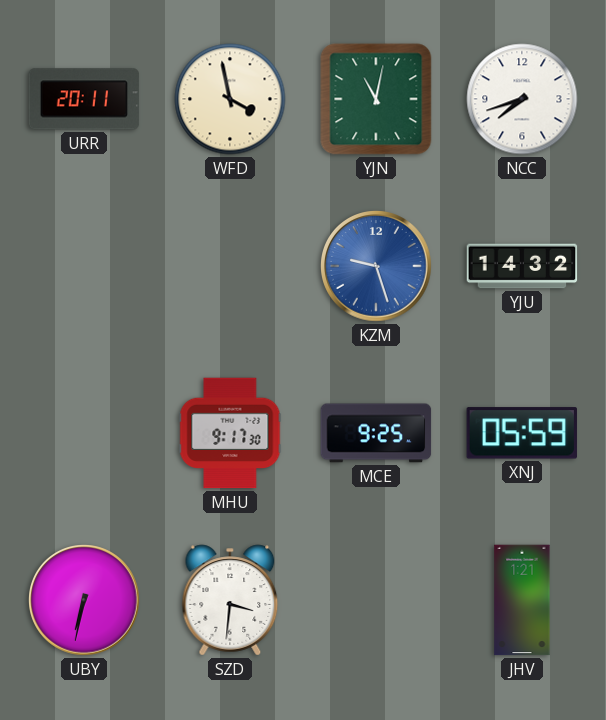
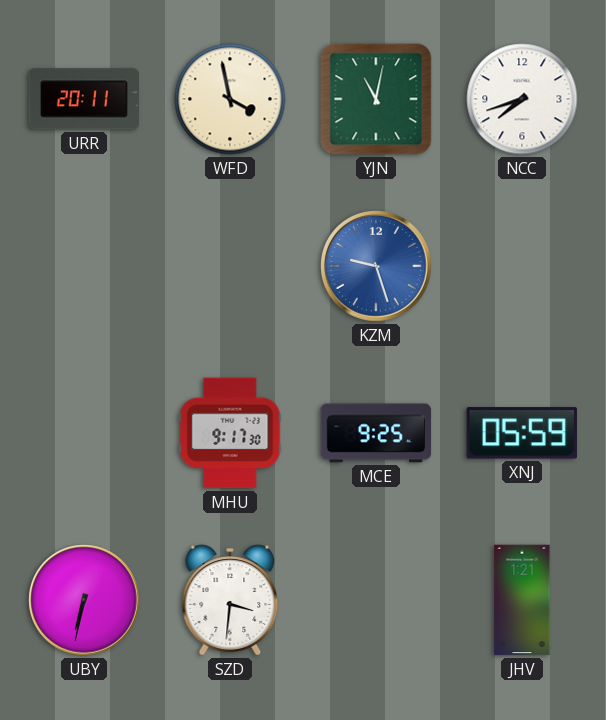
YJU: 14:32 -> none
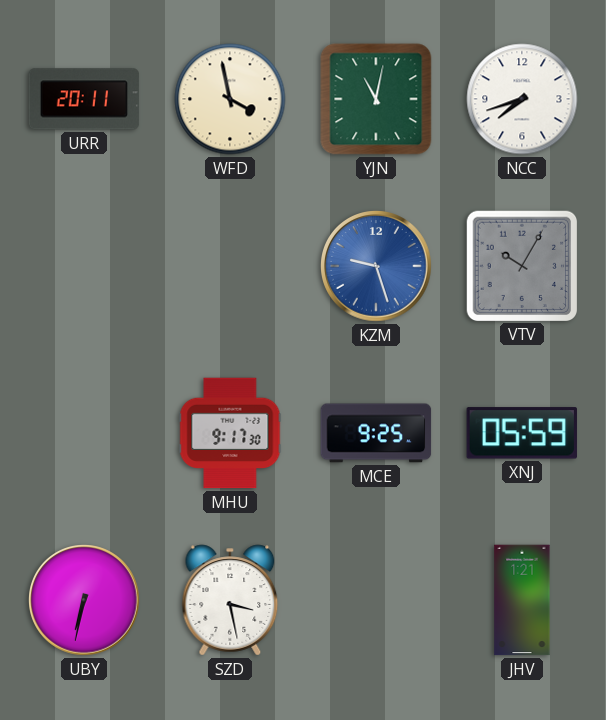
VTV: none -> 10:05
SZD: 3:31 -> 3:28
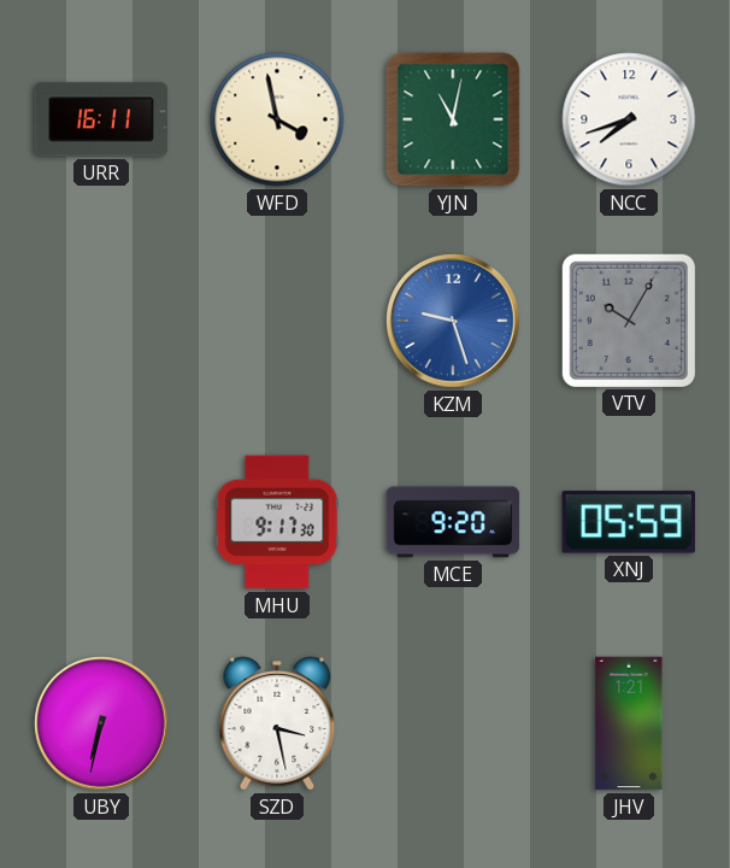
URR: 20:11 -> 16:11
MCE: 9:25 -> 9:20
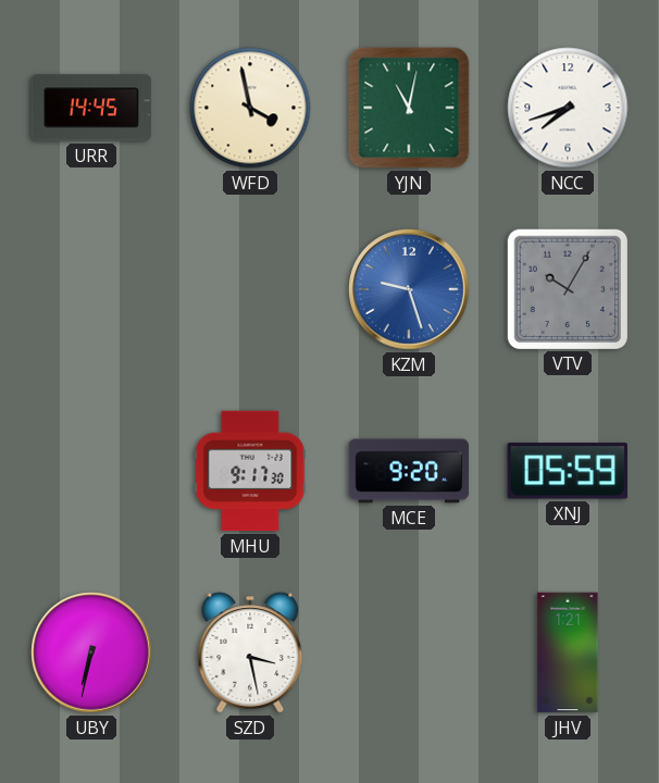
URR: 16:11 -> 14:45
